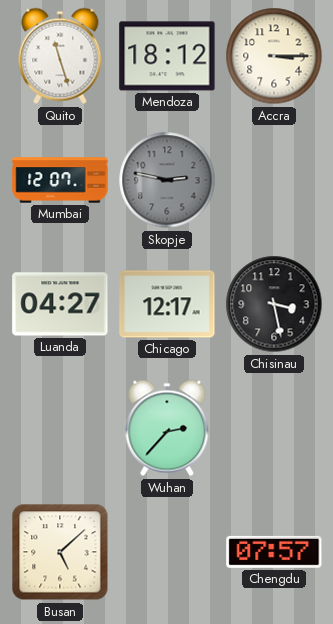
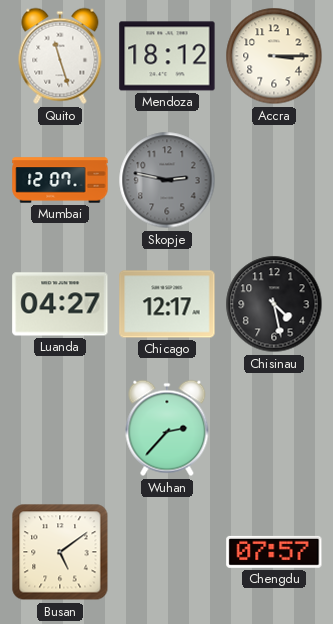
Chisinau: 3:28 -> 4:28
Busan: 5:08 -> 5:09
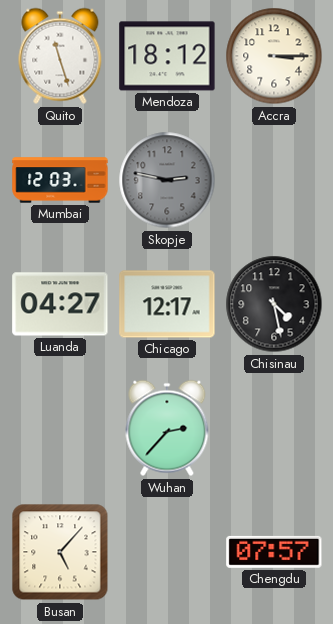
Mumbai: 12:07 -> 12:03
Busan: 5:09 -> 5:07
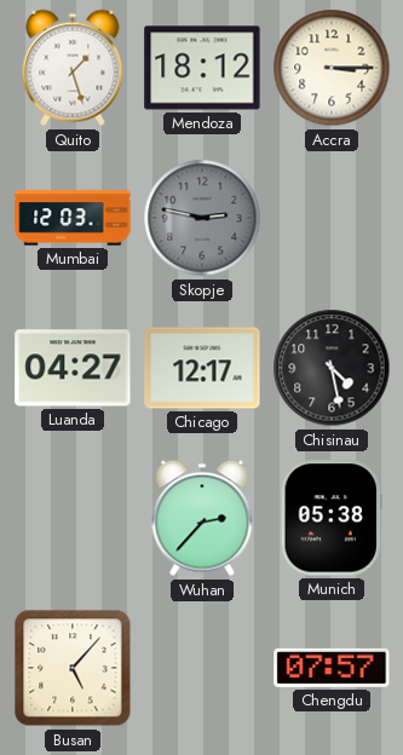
Quito: 11:27 -> 1:27
Munich: none -> 05:38
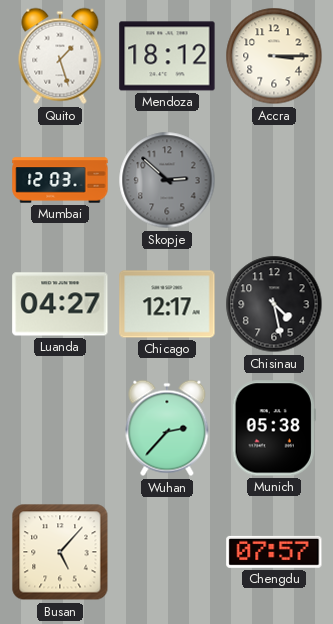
Skopje: 2:47 -> 2:52
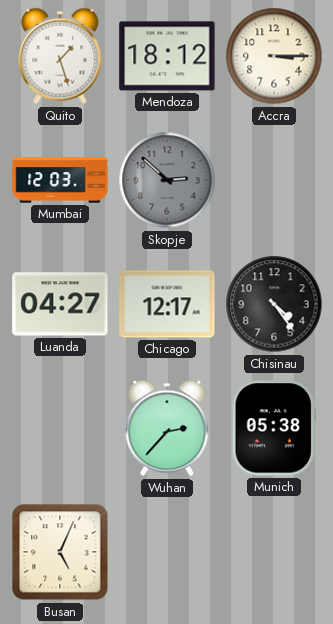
Chisinau: 4:28 -> 4:24
Busan: 5:07 -> 5:04
Chengdu: 07:57 -> none
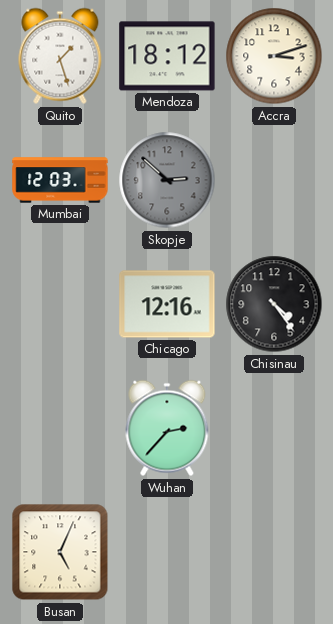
Accra: 3:15 -> 3:12
Luanda: 04:27 -> none
Chicago: 12:17 -> 12:16
Munich: 05:38 -> none
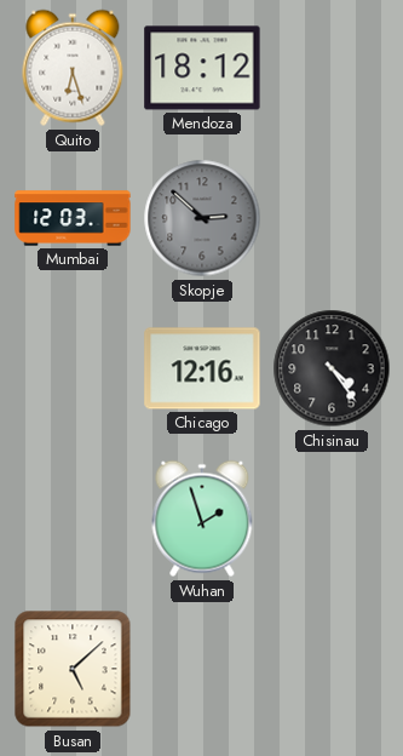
Quito: 1:27 -> 6:27
Accra: 3:12 -> none
Wuhan: 2:37 -> 1:57
Busan: 5:04 -> 5:08
